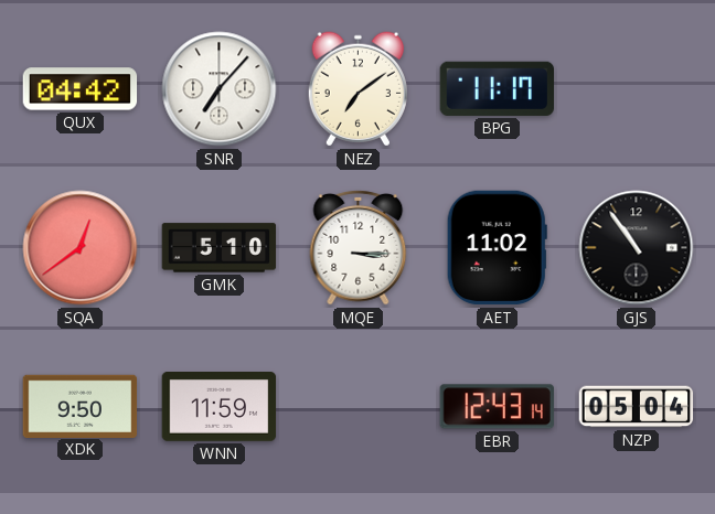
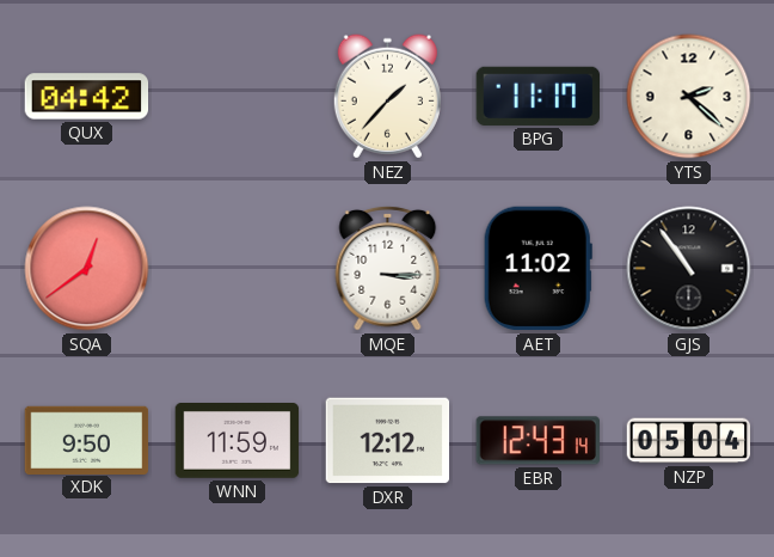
SNR: 7:07 -> none
NEZ: 7:09 -> 1:37
YTS: none -> 2:22
GMK: 5:10 -> none
DXR: none -> 12:12
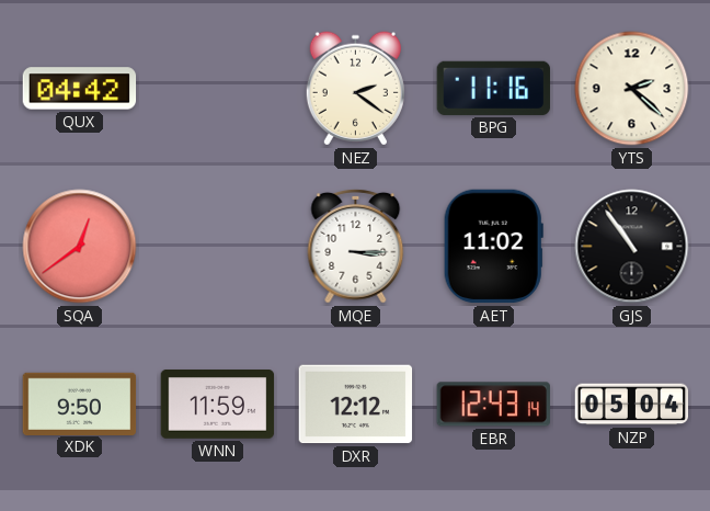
NEZ: 1:37 -> 2:21
BPG: 11:17 -> 11:16
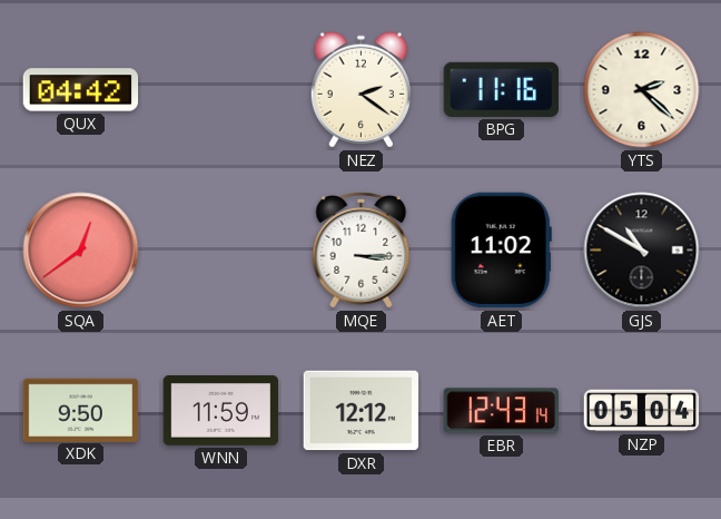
GJS: 10:54 -> 10:50
